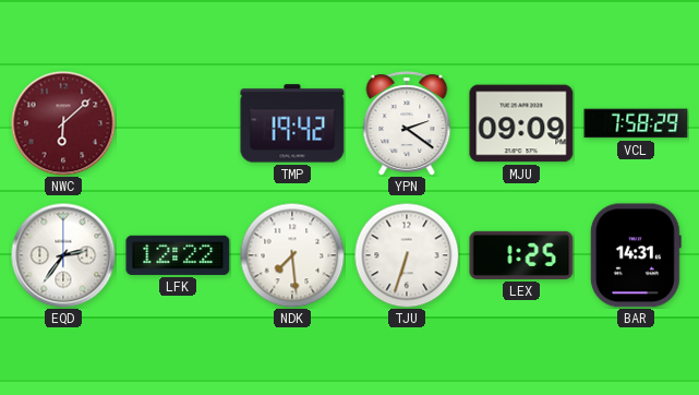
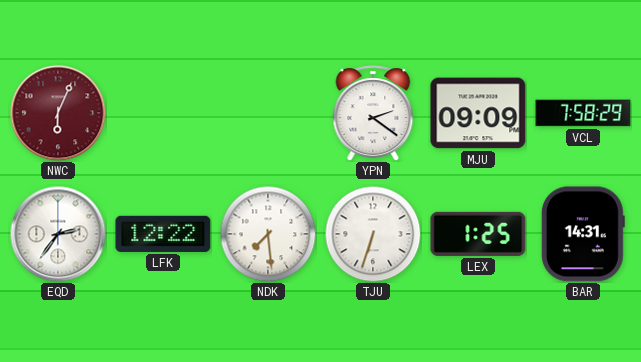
NWC: 6:08 -> 6:04
TMP: 19:42 -> none
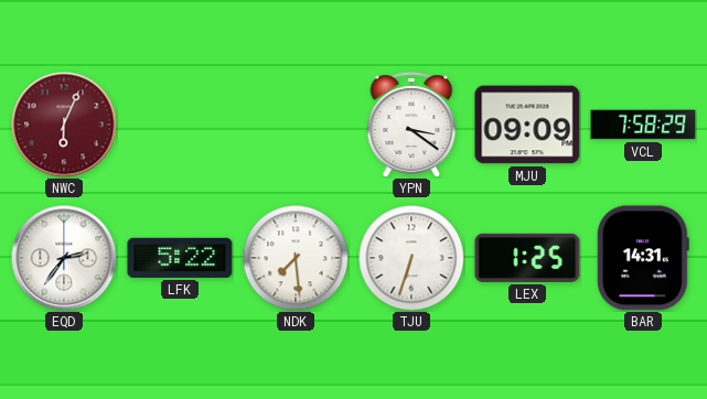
YPN: 2:21 -> 3:21
LFK: 12:22 -> 5:22
